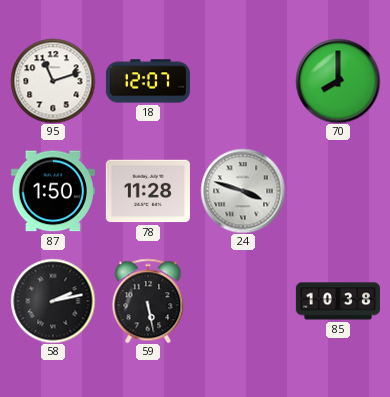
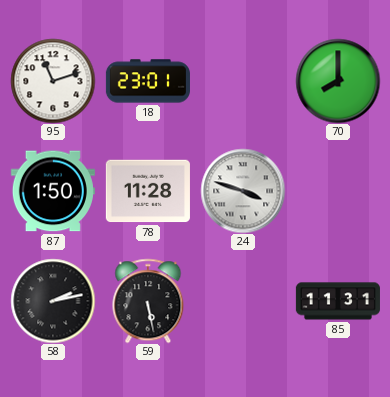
18: 12:07 -> 23:01
85: 10:38 -> 11:31
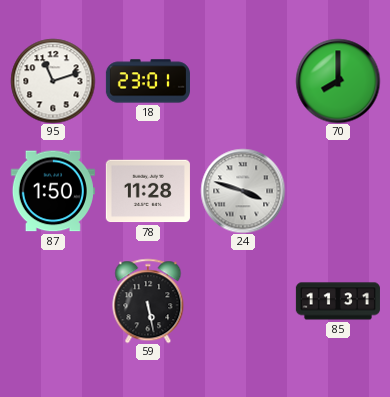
58: 2:13 -> none
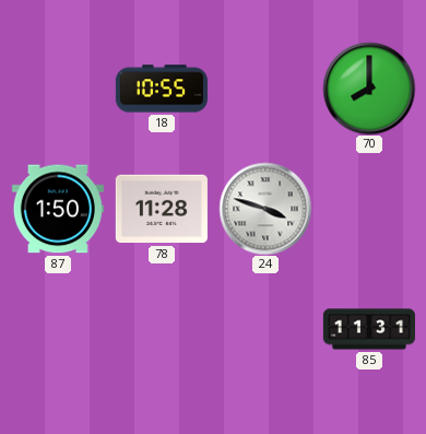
95: 11:12 -> none
18: 23:01 -> 10:55
59: 5:28 -> none
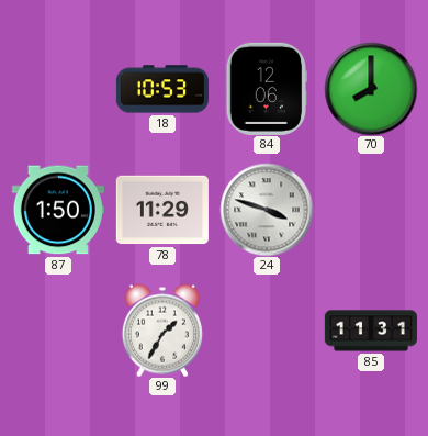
18: 10:55 -> 10:53
84: none -> 12:06
78: 11:28 -> 11:29
99: none -> 1:35
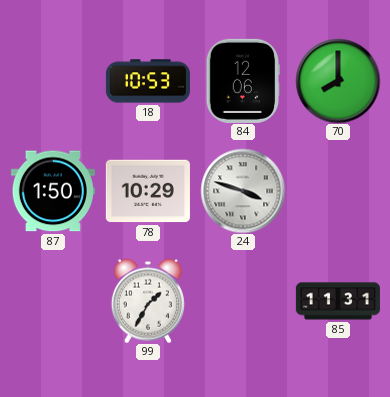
78: 11:29 -> 10:29
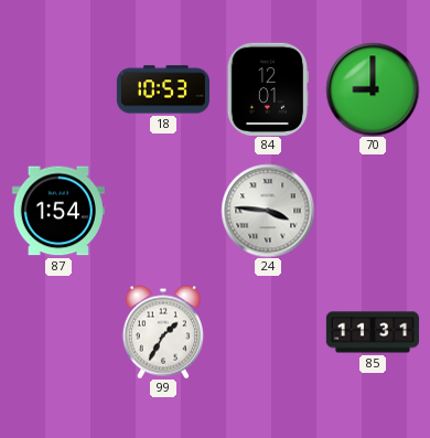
84: 12:06 -> 12:01
70: 8:00 -> 9:00
87: 1:50 -> 1:54
78: 10:29 -> none
24: 3:48 -> 3:46
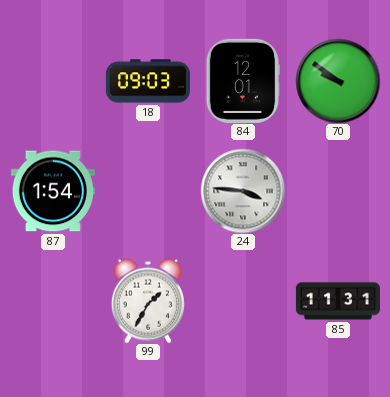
18: 10:53 -> 09:03
70: 9:00 -> 9:51
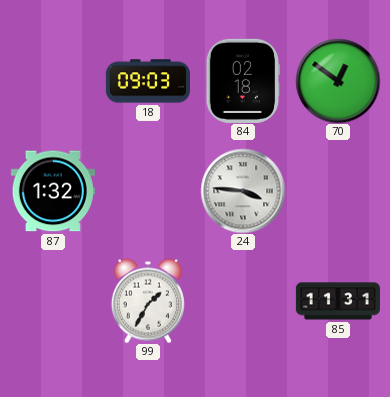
84: 12:01 -> 02:18
70: 9:51 -> 12:51
87: 1:54 -> 1:32
